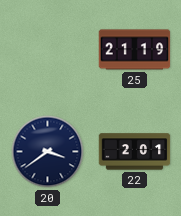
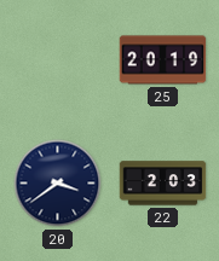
25: 21:19 -> 20:19
22: 2:01 -> 2:03
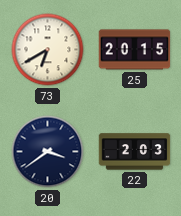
73: none -> 6:40
25: 20:19 -> 20:15
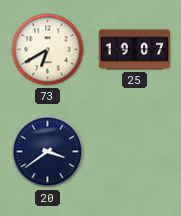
25: 20:15 -> 19:07
22: 2:03 -> none
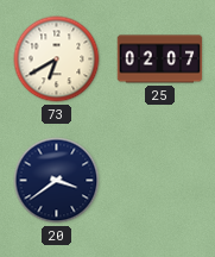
25: 19:07 -> 02:07
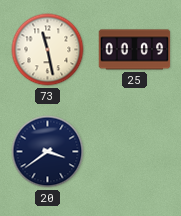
73: 6:40 -> 11:28
25: 02:07 -> 00:09
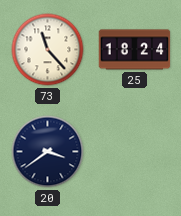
73: 11:28 -> 11:23
25: 00:09 -> 18:24
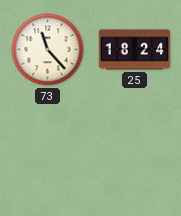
20: 3:39 -> none
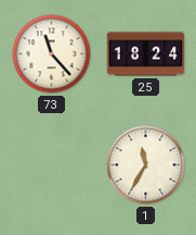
1: none -> 11:35
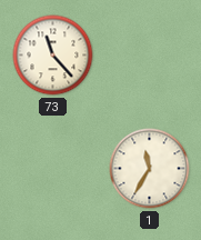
25: 18:24 -> none
